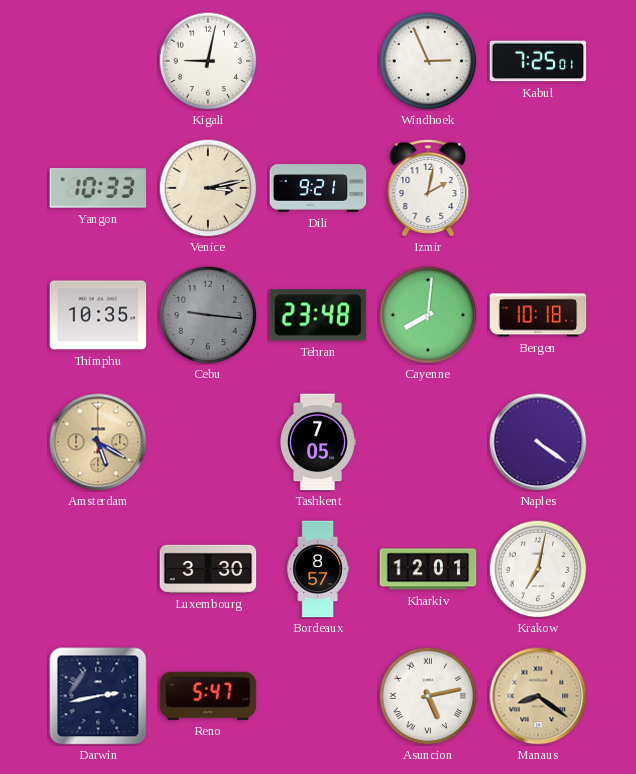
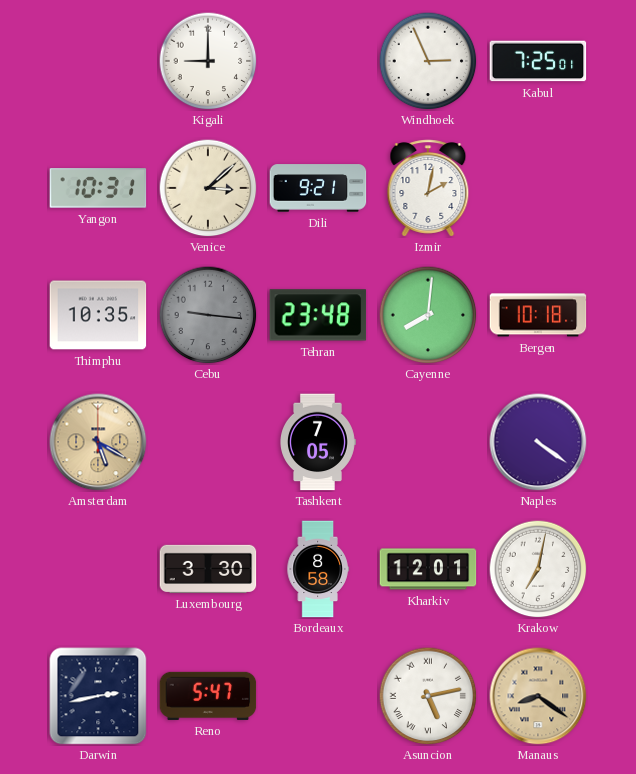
Kigali: 9:02 -> 9:00
Yangon: 10:33 -> 10:31
Venice: 3:13 -> 3:08
Bordeaux: 8:57 -> 8:58
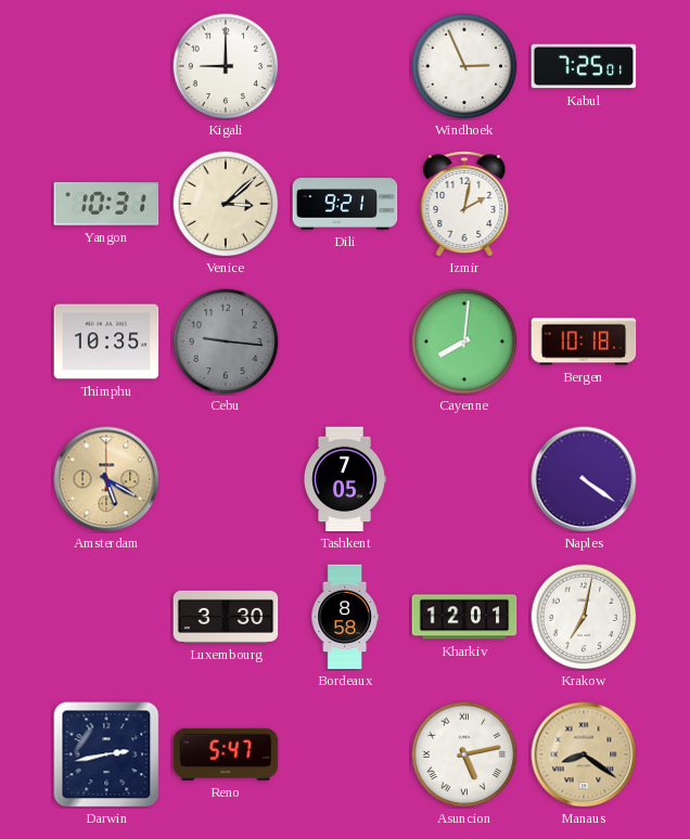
Tehran: 23:48 -> none
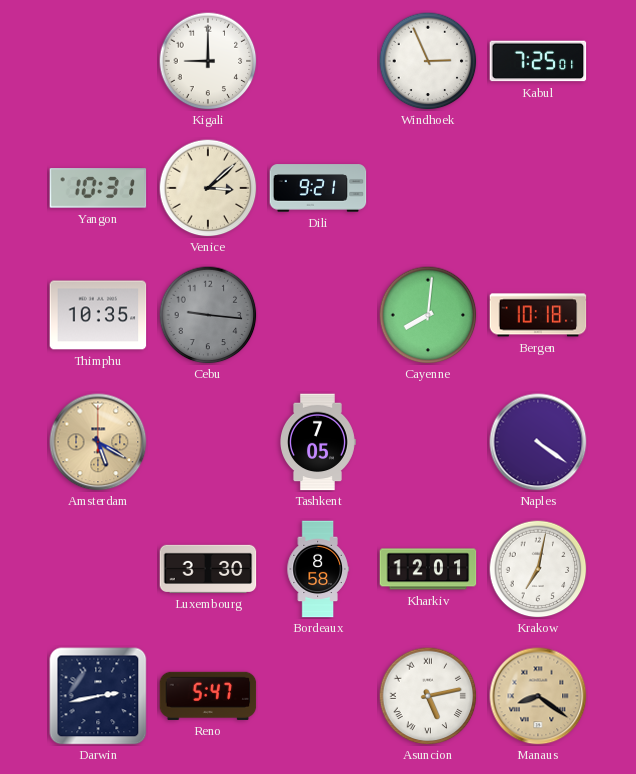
Izmir: 2:02 -> none
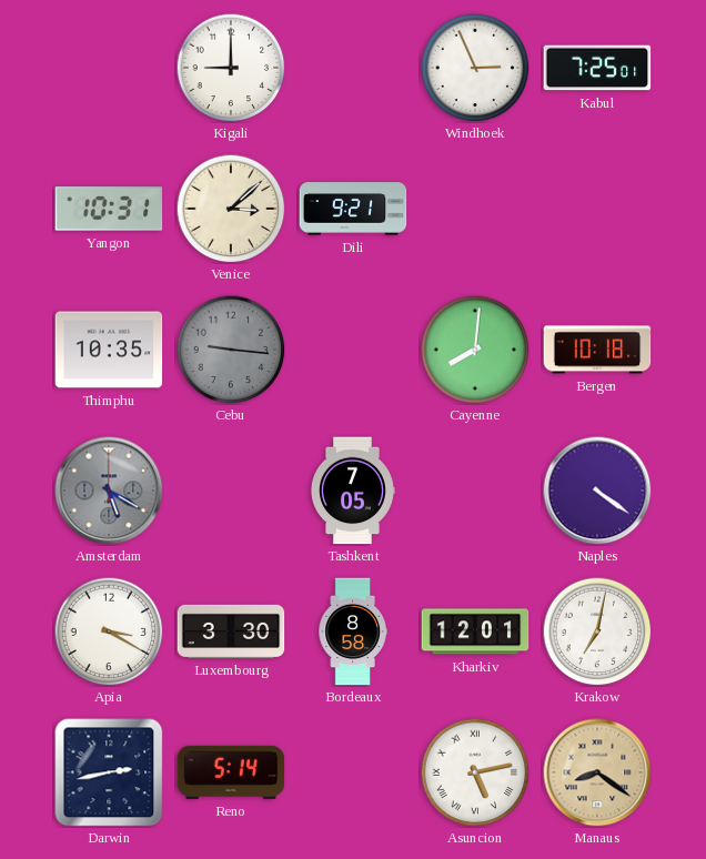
Amsterdam dial: champagne -> grey
Apia: none -> 3:20
Reno: 5:47 -> 5:14
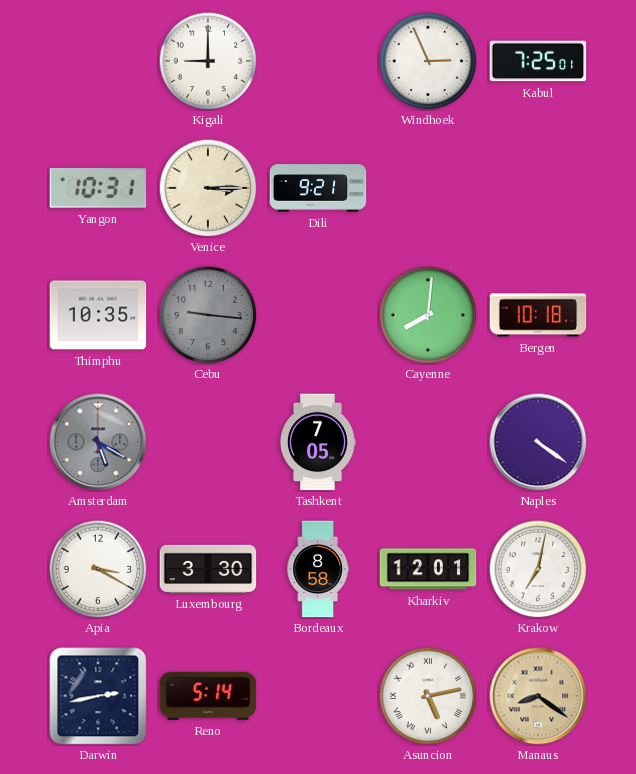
Venice: 3:08 -> 3:15
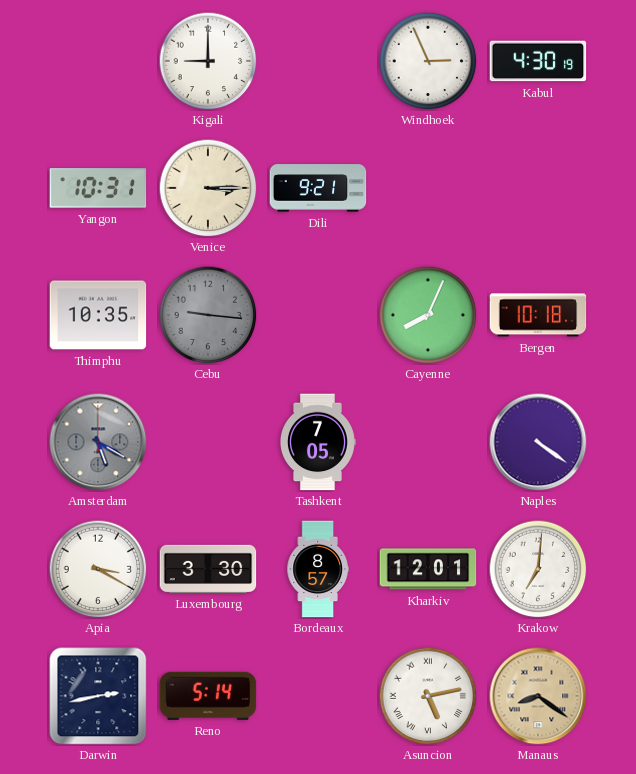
Kabul: 7:25 -> 4:30
Cayenne: 8:01 -> 8:04
Bordeaux: 8:58 -> 8:57
Krakow: 7:02 -> 7:01
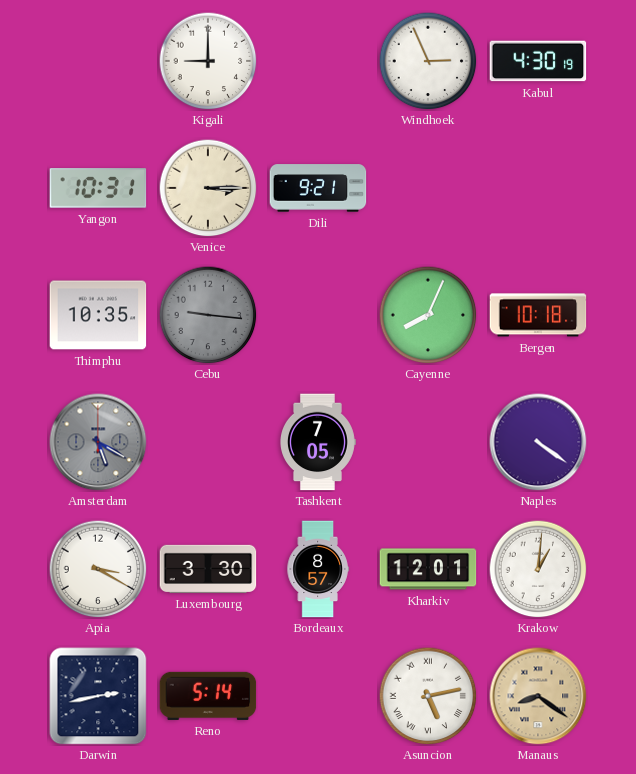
Krakow: 7:01 -> 1:01
